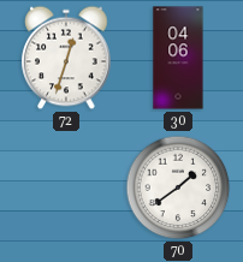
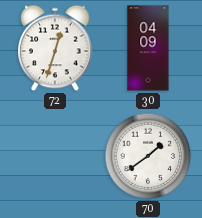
30: 04:06 -> 04:09
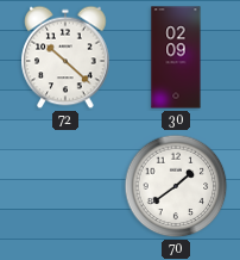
72: 12:33 -> 10:22
30: 04:09 -> 02:09
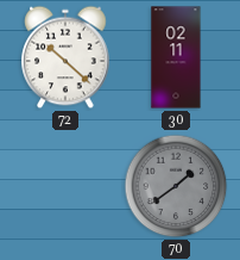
30: 02:09 -> 02:11
70 dial: white -> grey
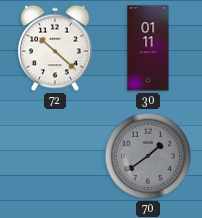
30: 02:11 -> 01:11
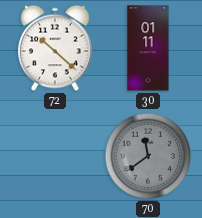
70: 1:39 -> 11:39
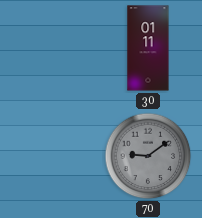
72: 10:22 -> none
70: 11:39 -> 9:09
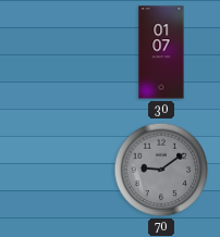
30: 01:11 -> 01:07
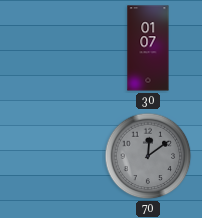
70: 9:09 -> 12:09
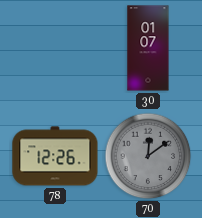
78: none -> 12:26
